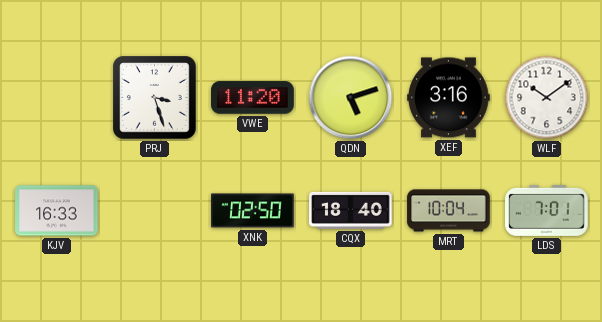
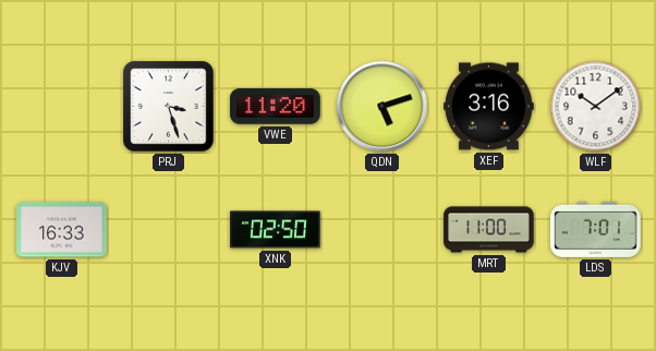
CQX: 18:40 -> none
MRT: 10:04 -> 11:00
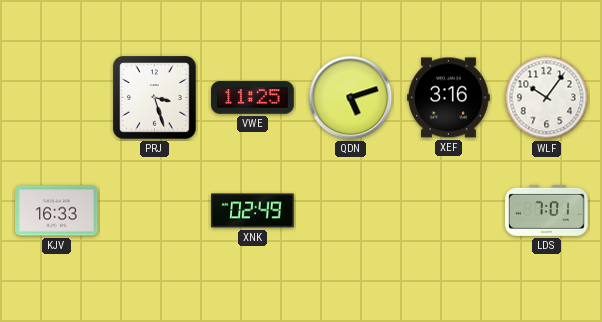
VWE: 11:20 -> 11:25
WLF: 10:09 -> 10:06
XNK: 02:50 -> 02:49
MRT: 11:00 -> none
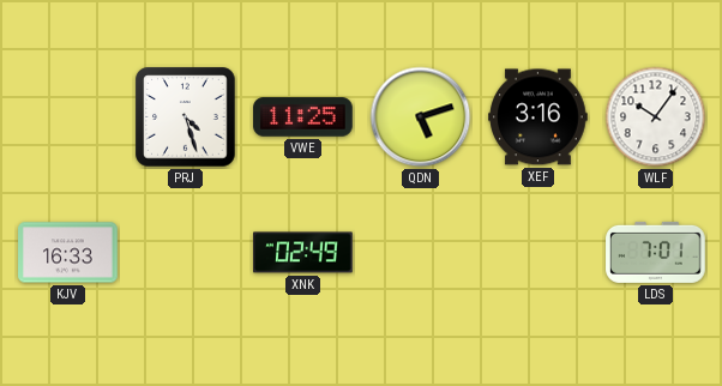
PRJ: 3:27 -> 4:27
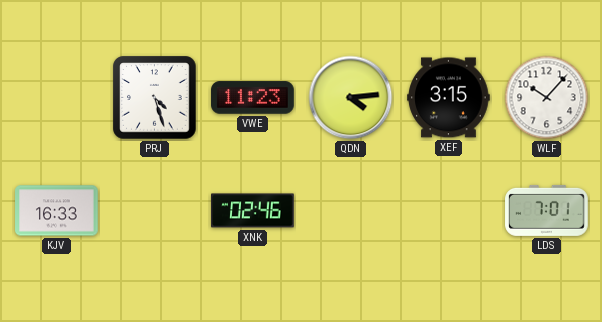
VWE: 11:25 -> 11:23
QDN: 5:12 -> 4:14
XEF: 3:16 -> 3:15
WLF: 10:06 -> 10:07
XNK: 02:49 -> 02:46
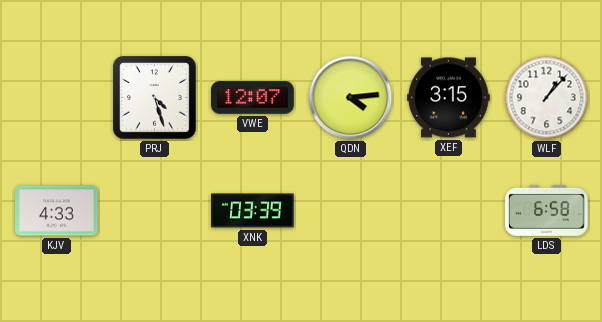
VWE: 11:23 -> 12:07
WLF: 10:07 -> 1:07
KJV: 16:33 -> 4:33
XNK: 02:46 -> 03:39
LDS: 7:01 -> 6:58
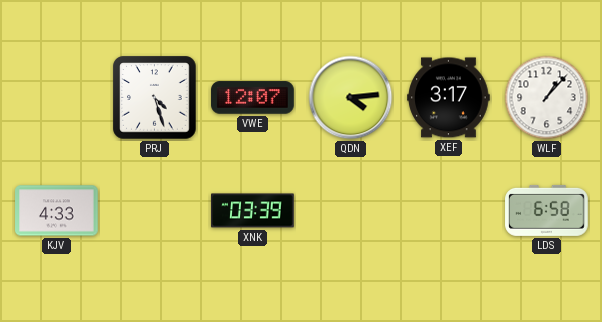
XEF: 3:15 -> 3:17
